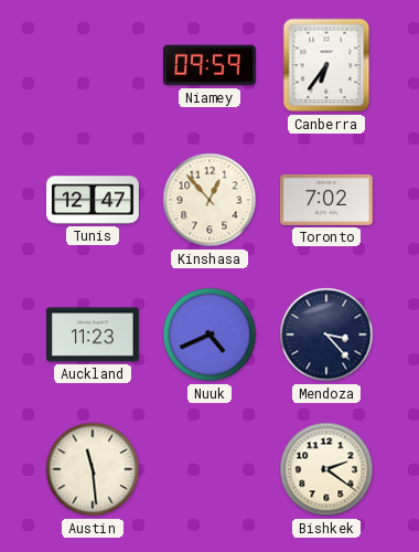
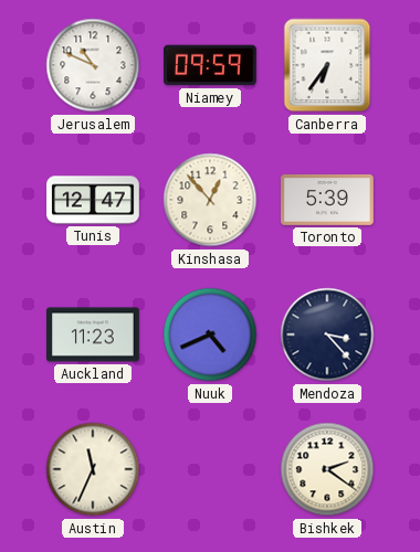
Jerusalem: none -> 10:49
Toronto: 7:02 -> 5:39
Austin: 11:29 -> 11:34
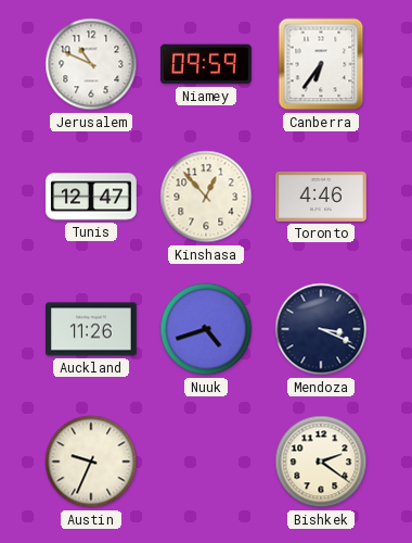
Toronto: 5:39 -> 4:46
Auckland: 11:23 -> 11:26
Nuuk: 4:41 -> 4:42
Mendoza: 3:23 -> 3:19
Austin: 11:34 -> 9:34
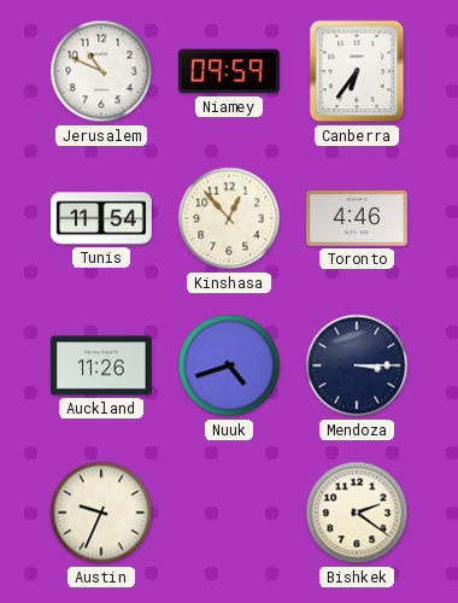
Tunis: 12:47 -> 11:54
Mendoza: 3:19 -> 3:15
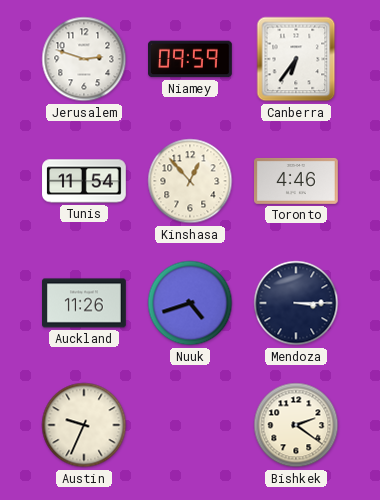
Jerusalem: 10:49 -> 2:48
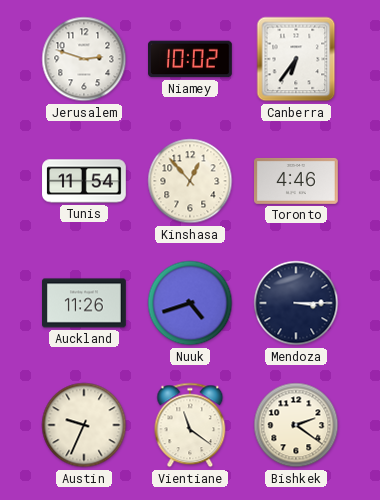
Niamey: 09:59 -> 10:02
Vientiane: none -> 11:21
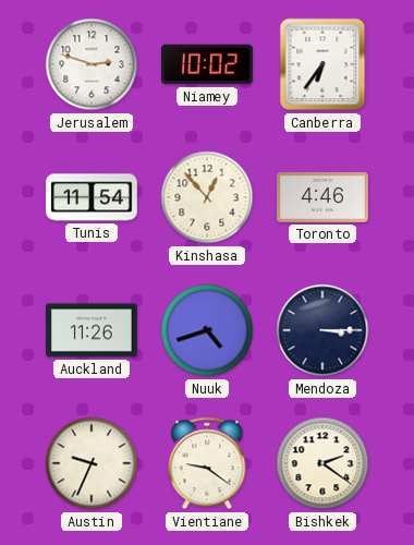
Vientiane: 11:21 -> 9:21
